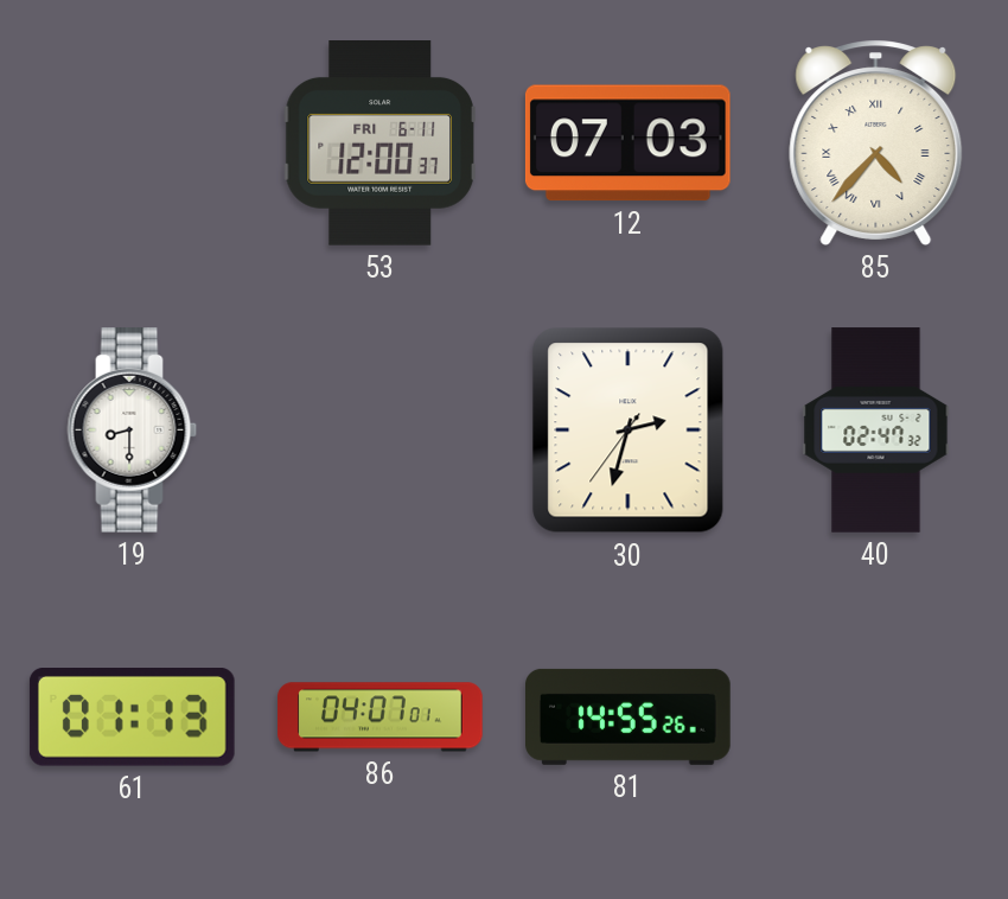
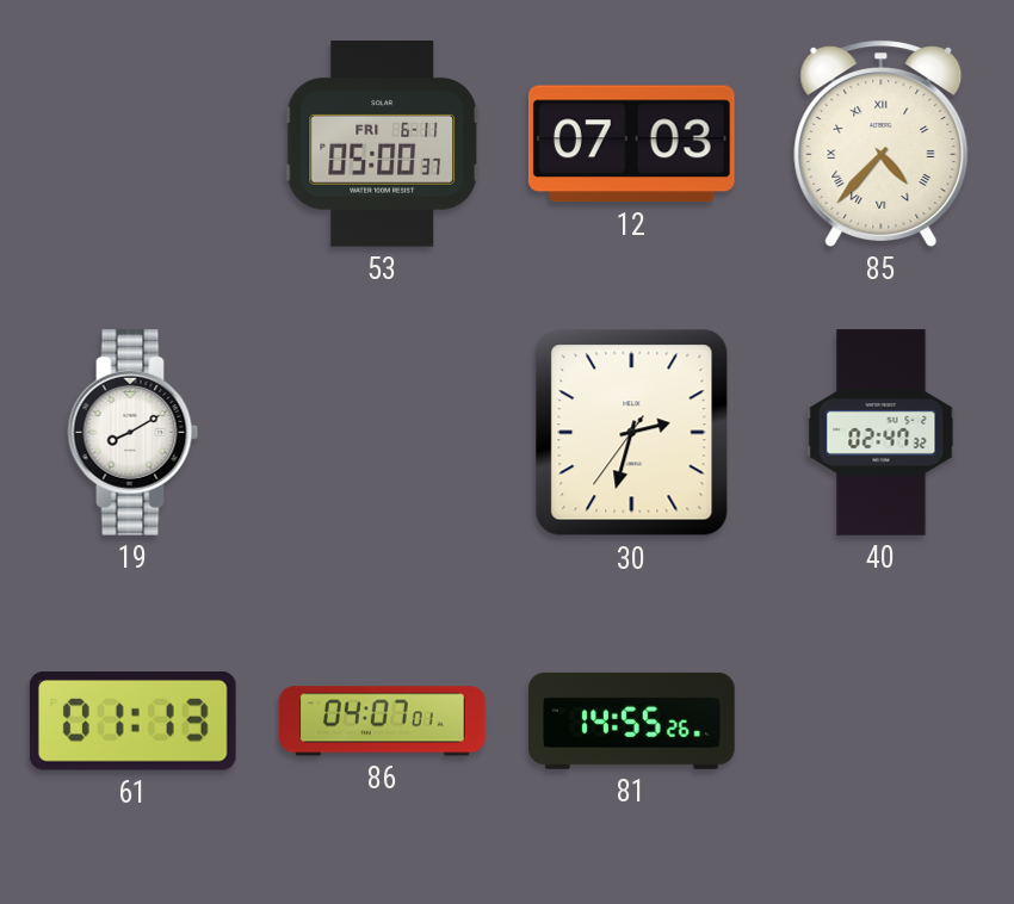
53: 12:00 -> 05:00
19: 8:30 -> 8:10
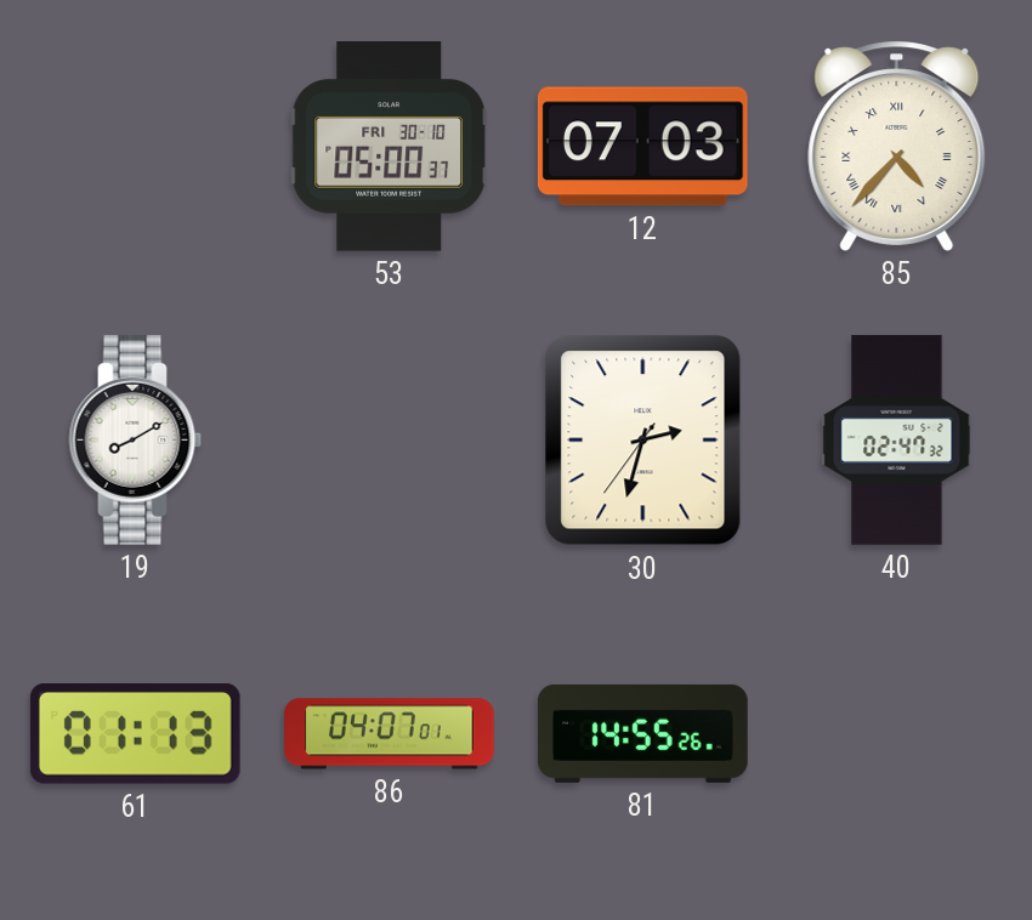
53 date: FRI 6-11 -> FRI 30-10
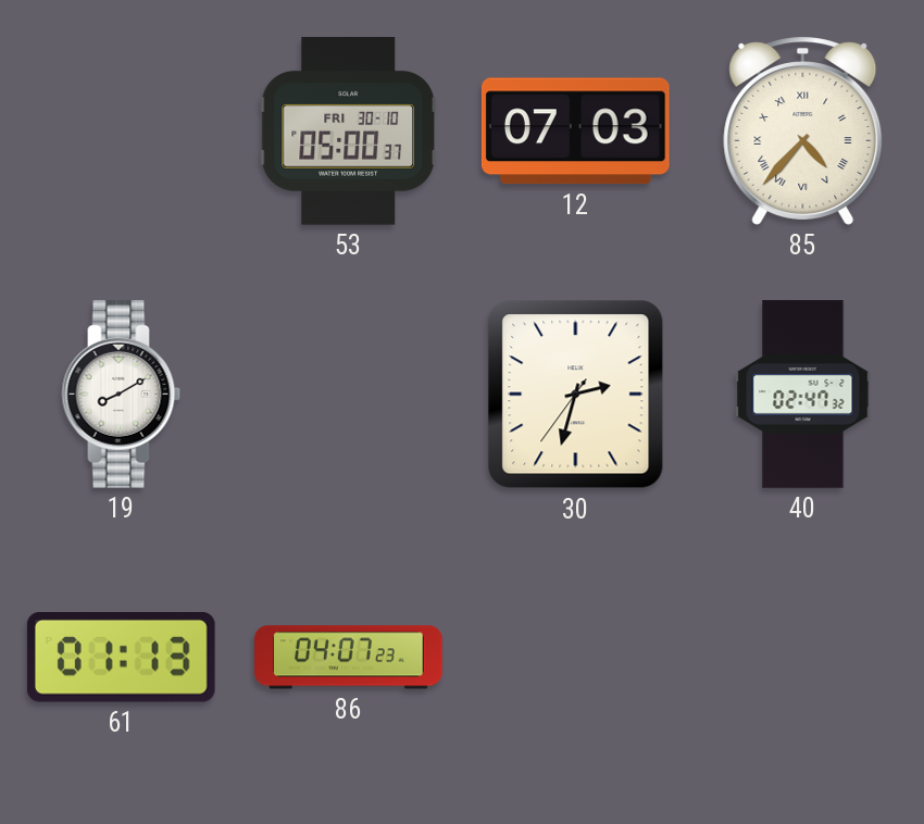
86: 04:07:01 -> 04:07:23
81: 14:55 -> none
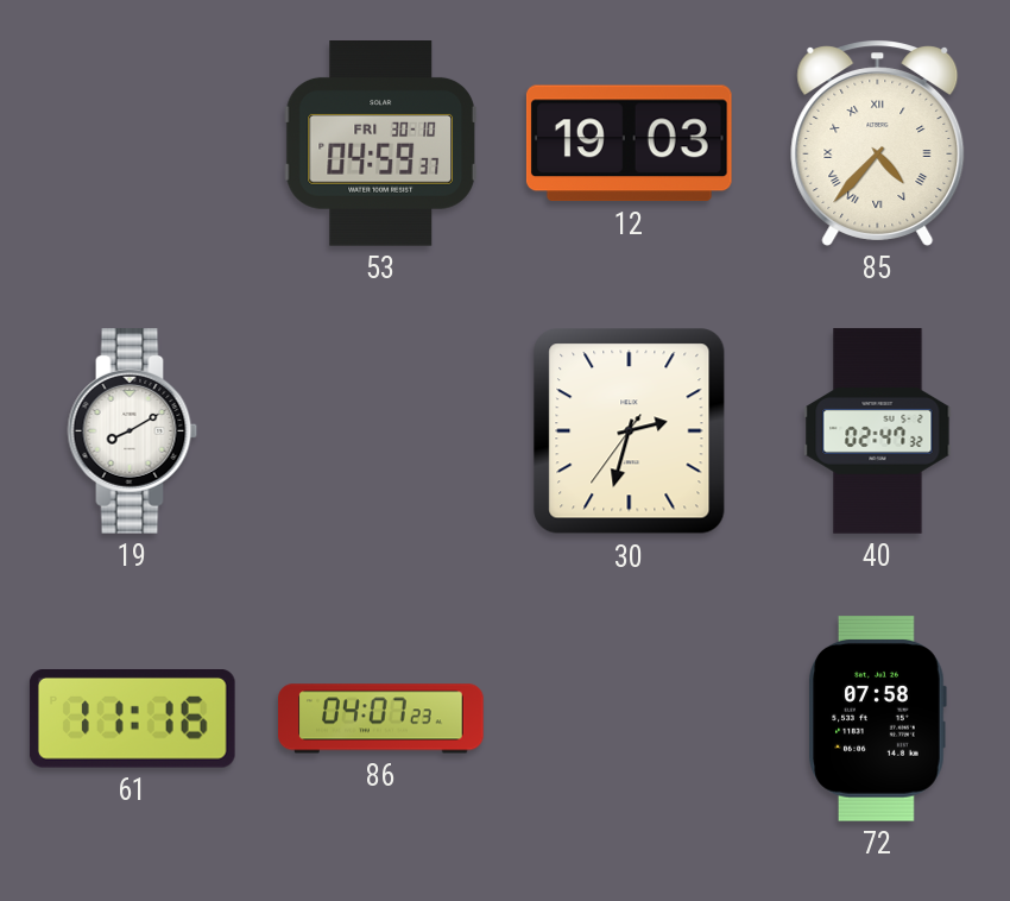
53: 05:00 -> 04:59
12: 07:03 -> 19:03
61: 01:13 -> 11:16
72: none -> 07:58
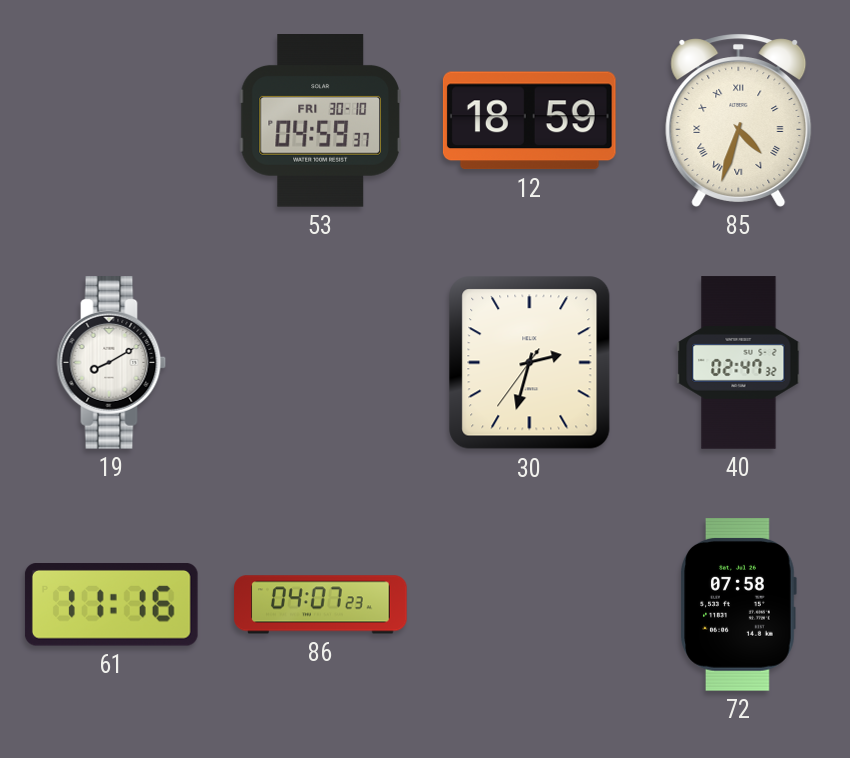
12: 19:03 -> 18:59
85: 4:37 -> 4:33
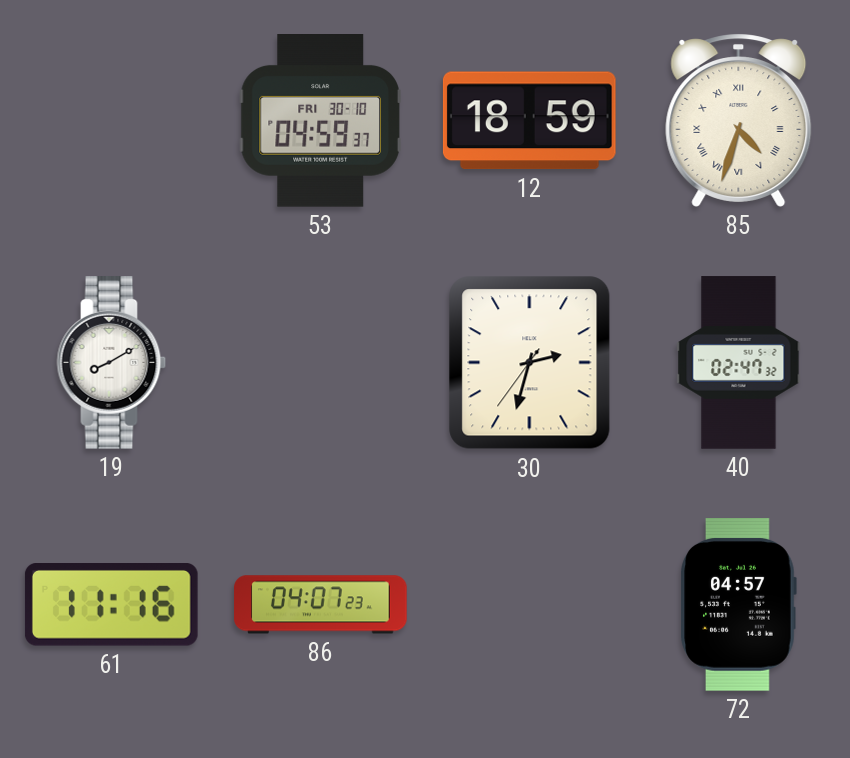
72: 07:58 -> 04:57
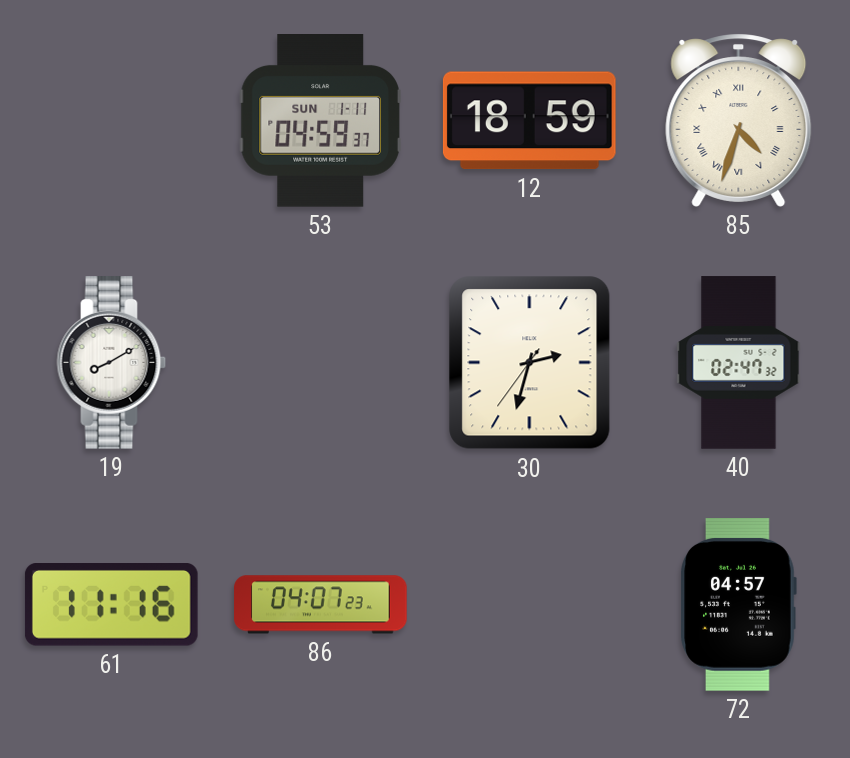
53 date: FRI 30-10 -> SUN 1-11
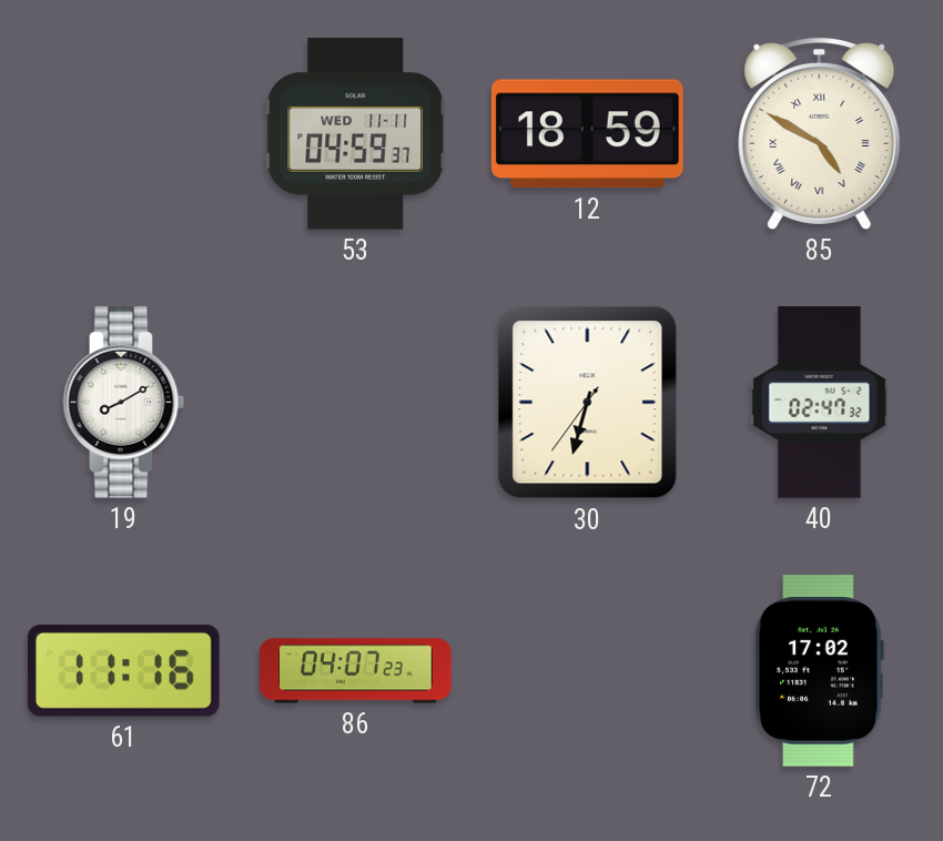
53 date: SUN 1-11 -> WED 11-11
85: 4:33 -> 4:50
30: 2:32 -> 6:32
72: 04:57 -> 17:02
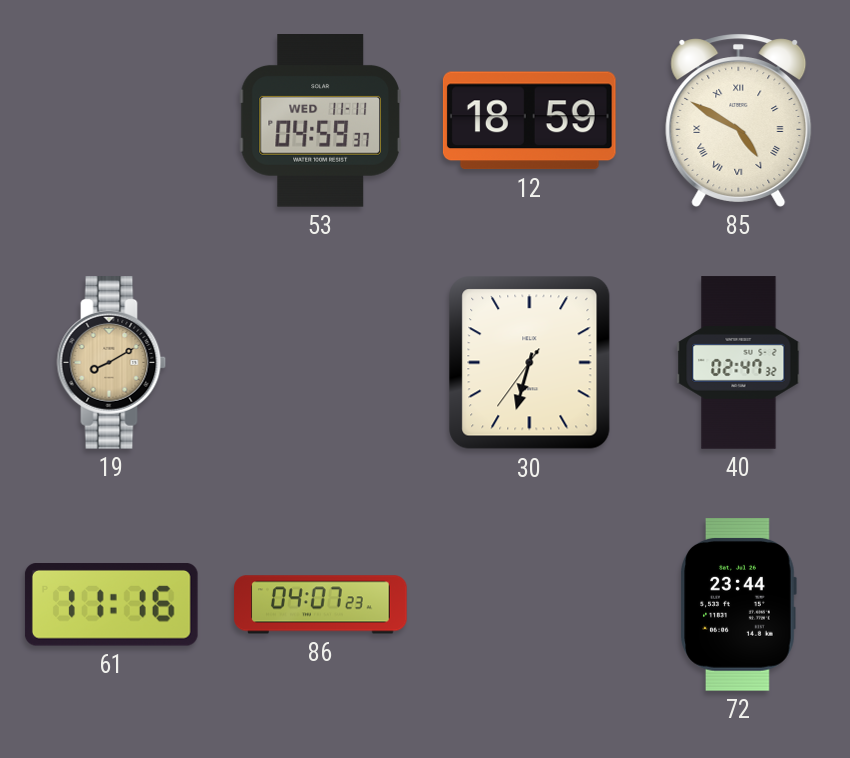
19 dial: white -> champagne
72: 17:02 -> 23:44
